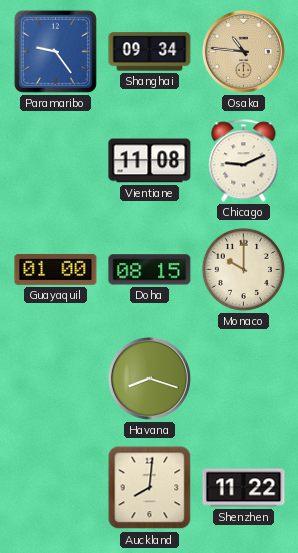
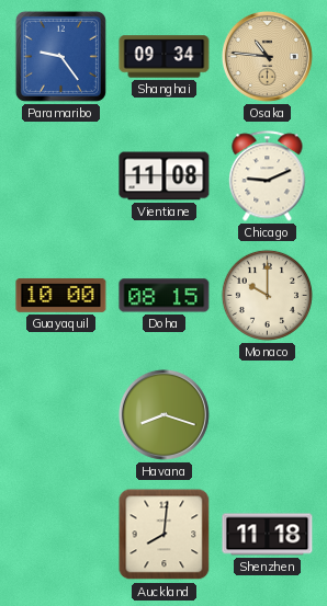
Guayaquil: 01:00 -> 10:00
Shenzhen: 11:22 -> 11:18
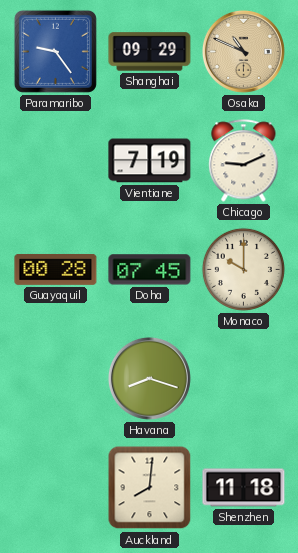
Shanghai: 09:34 -> 09:29
Osaka: 10:46 -> 10:49
Vientiane: 11:08 -> 7:19
Guayaquil: 10:00 -> 00:28
Doha: 08:15 -> 07:45
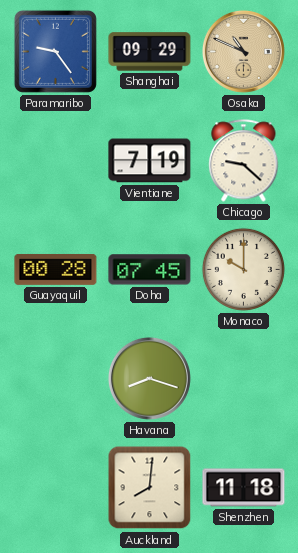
Chicago: 9:11 -> 9:22
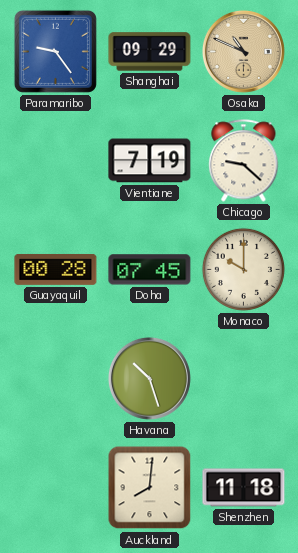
Havana: 8:18 -> 10:27
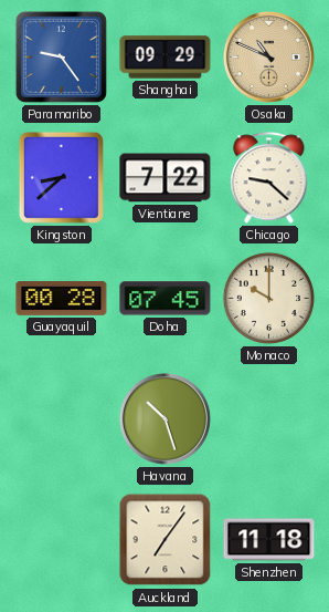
Kingston: none -> 8:38
Vientiane: 7:19 -> 7:22
Auckland: 8:01 -> 7:06
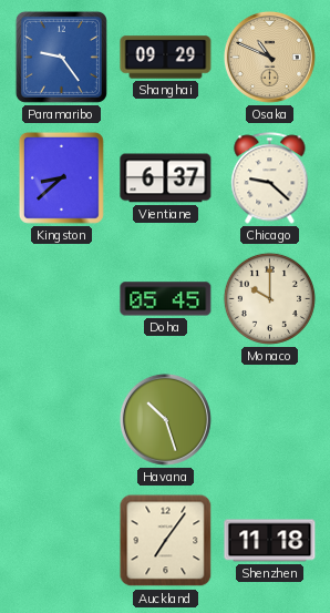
Vientiane: 7:22 -> 6:37
Guayaquil: 00:28 -> none
Doha: 07:45 -> 05:45
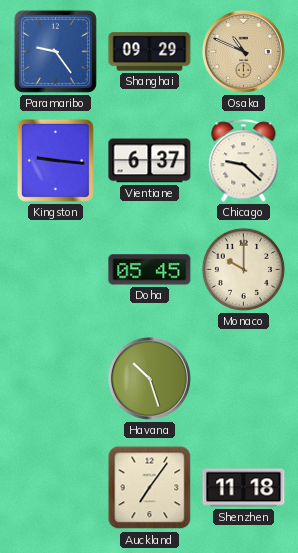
Kingston: 8:38 -> 9:16
